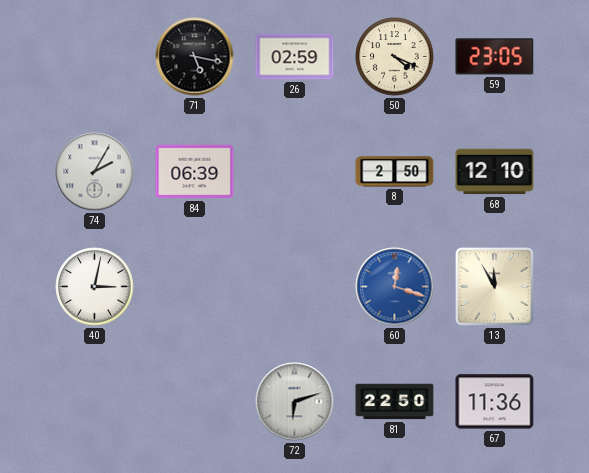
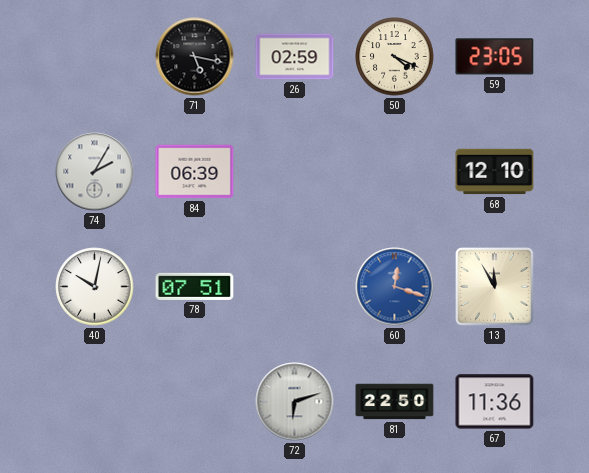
8: 2:50 -> none
40: 3:02 -> 10:02
78: none -> 07:51
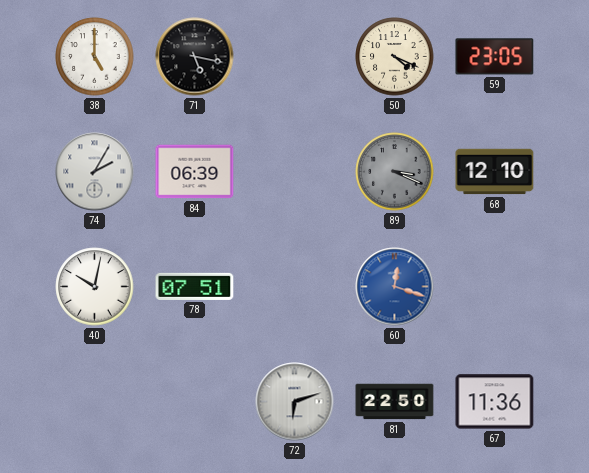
38: none -> 5:00
26: 02:59 -> none
89: none -> 3:19
13: 11:55 -> none
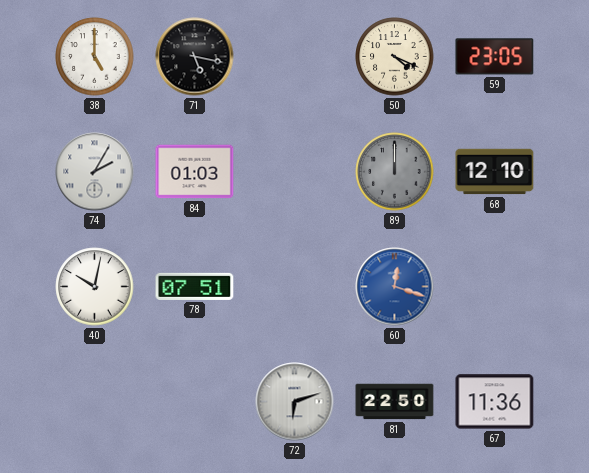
84: 06:39 -> 01:03
89: 3:19 -> 12:00
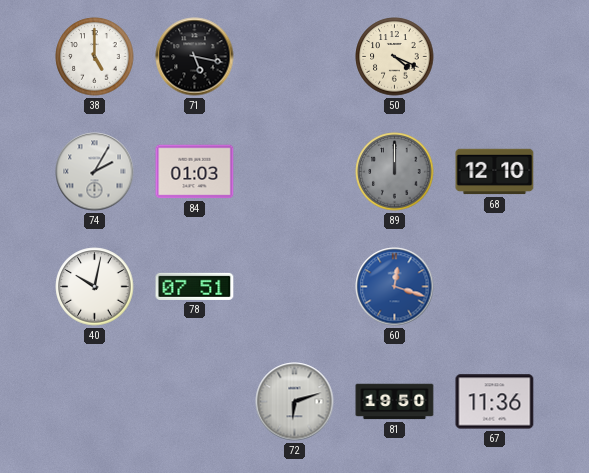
59: 23:05 -> none
81: 22:50 -> 19:50
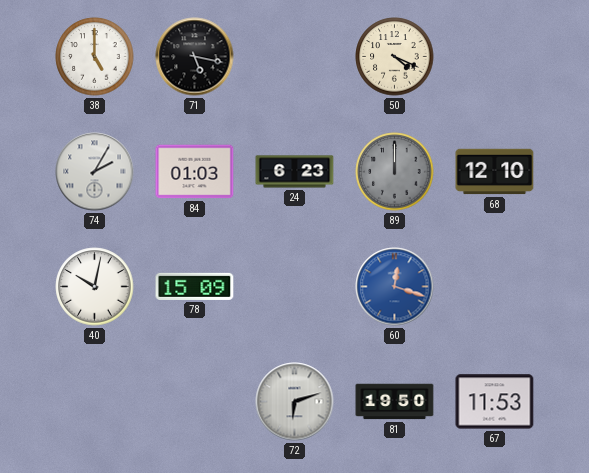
24: none -> 6:23
78: 07:51 -> 15:09
67: 11:36 -> 11:53
